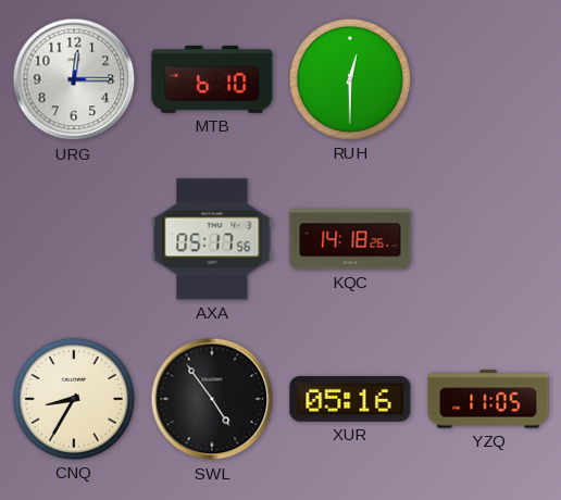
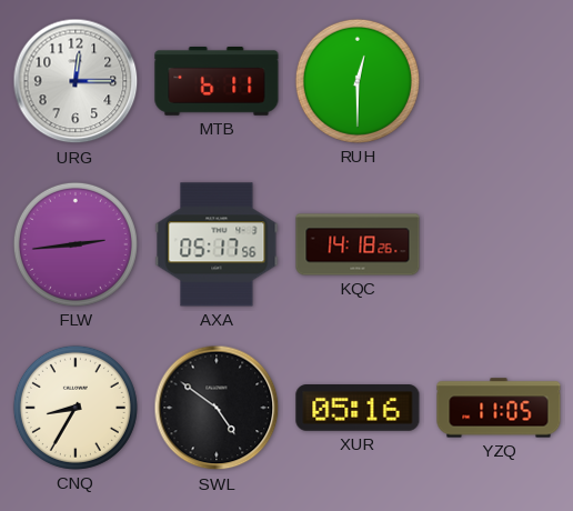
MTB: 6:10 -> 6:11
FLW: none -> 2:44
SWL: 4:54 -> 4:51
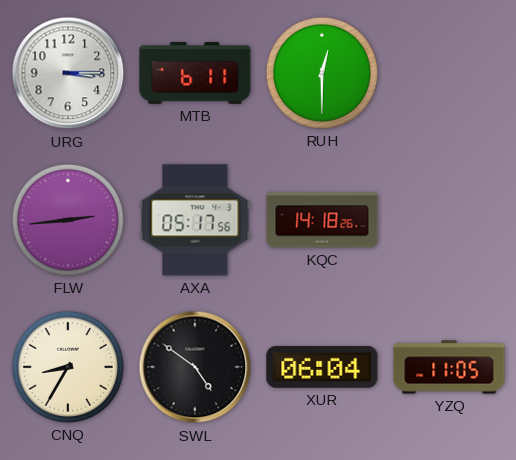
URG: 12:15 -> 3:15
XUR: 05:16 -> 06:04
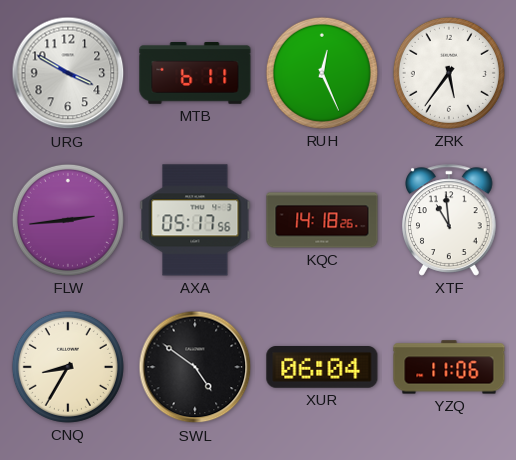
URG: 3:15 -> 3:50
RUH: 12:30 -> 12:26
ZRK: none -> 5:36
XTF: none -> 10:59
YZQ: 11:05 -> 11:06
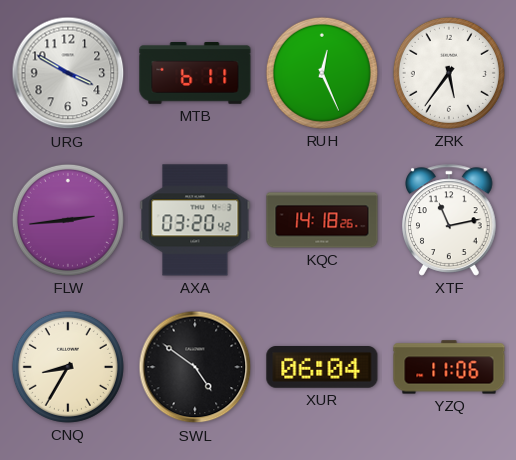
AXA: 05:17 -> 03:20
XTF: 10:59 -> 11:13
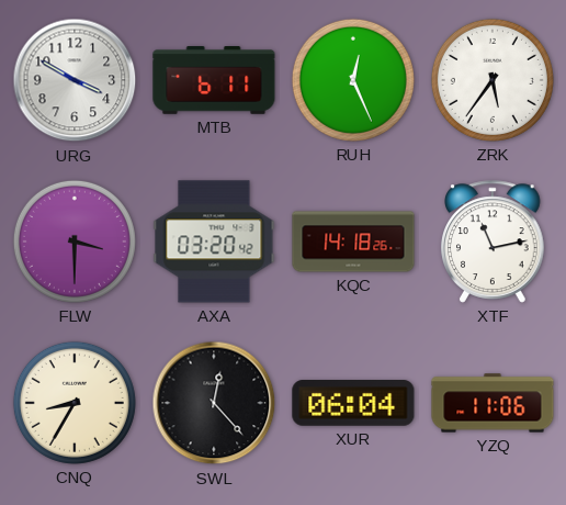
FLW: 2:44 -> 3:30
SWL: 4:51 -> 12:23
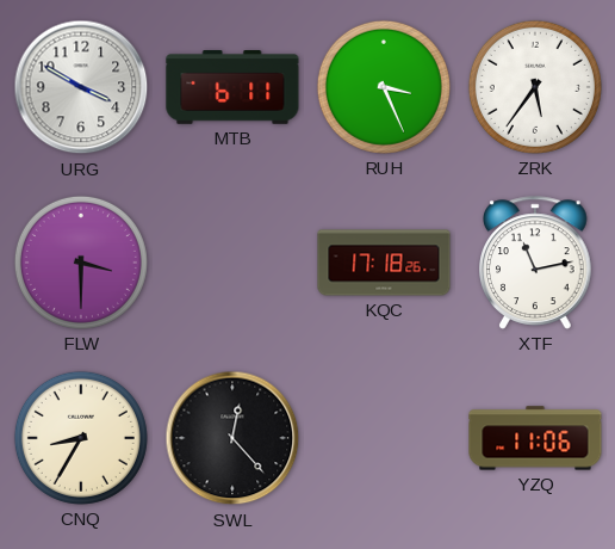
RUH: 12:26 -> 3:26
AXA: 03:20 -> none
KQC: 14:18 -> 17:18
XUR: 06:04 -> none
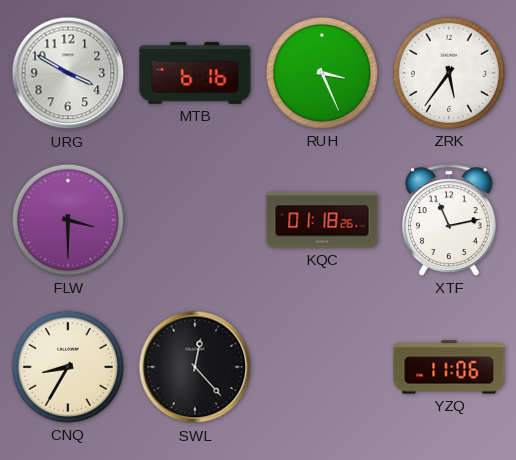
MTB: 6:11 -> 6:16
KQC: 17:18 -> 01:18
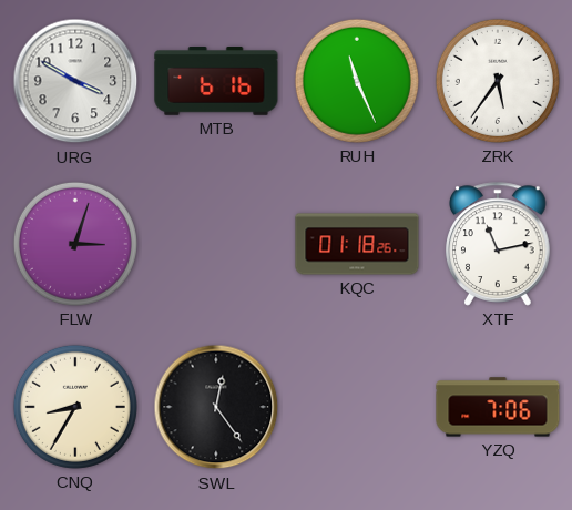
RUH: 3:26 -> 11:26
FLW: 3:30 -> 3:03
SWL: 12:23 -> 12:24
YZQ: 11:06 -> 7:06
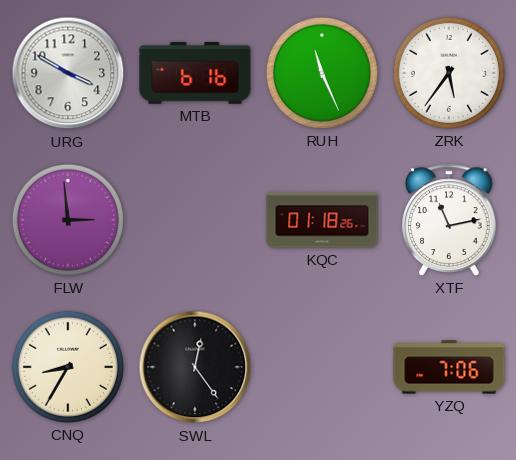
FLW: 3:03 -> 2:59
